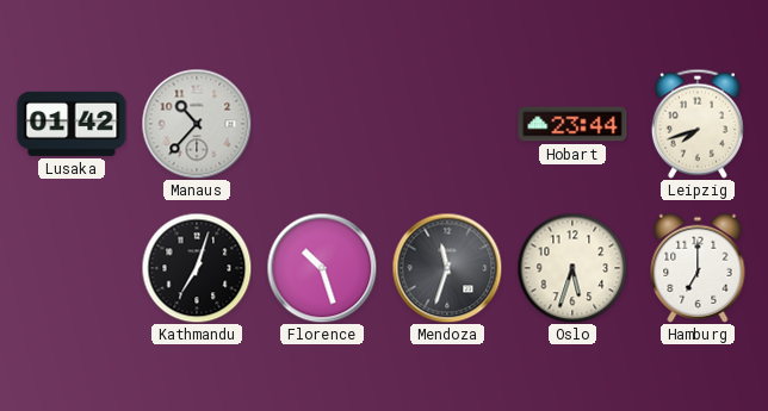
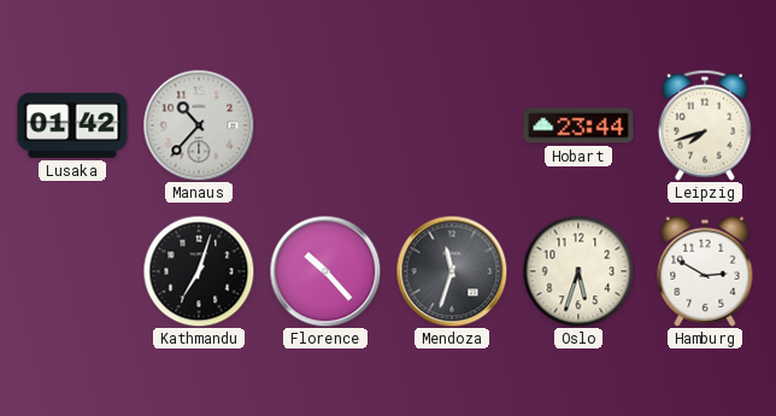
Florence: 10:27 -> 10:23
Hamburg: 7:00 -> 2:50
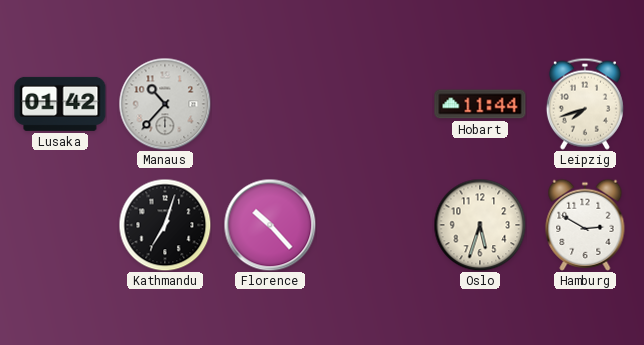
Hobart: 23:44 -> 11:44
Mendoza: 11:33 -> none
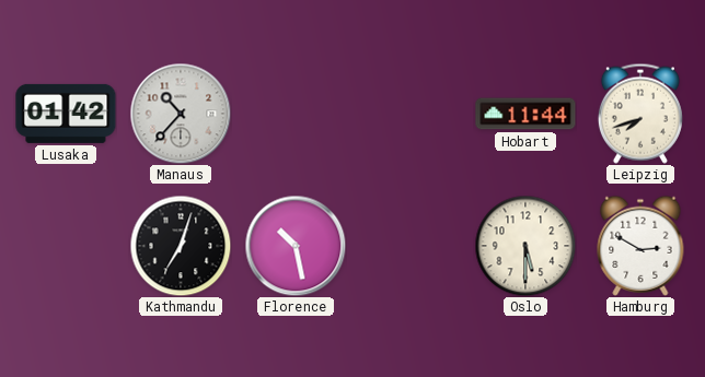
Florence: 10:23 -> 10:28
Oslo: 5:33 -> 5:30
